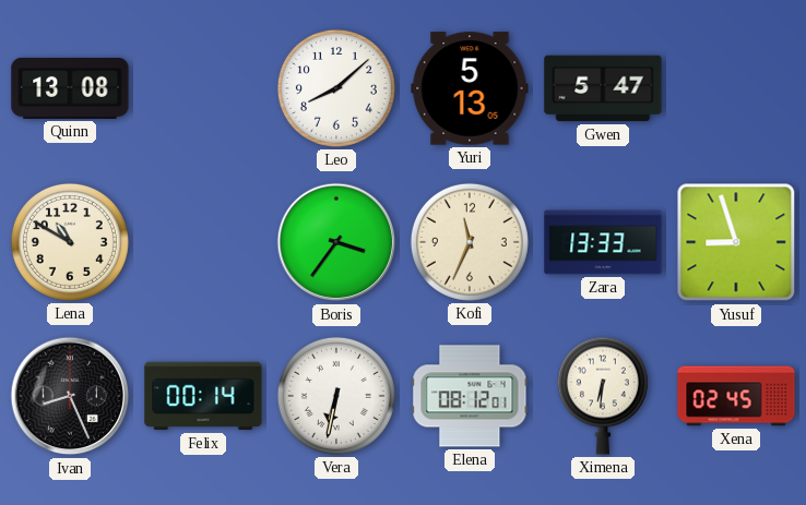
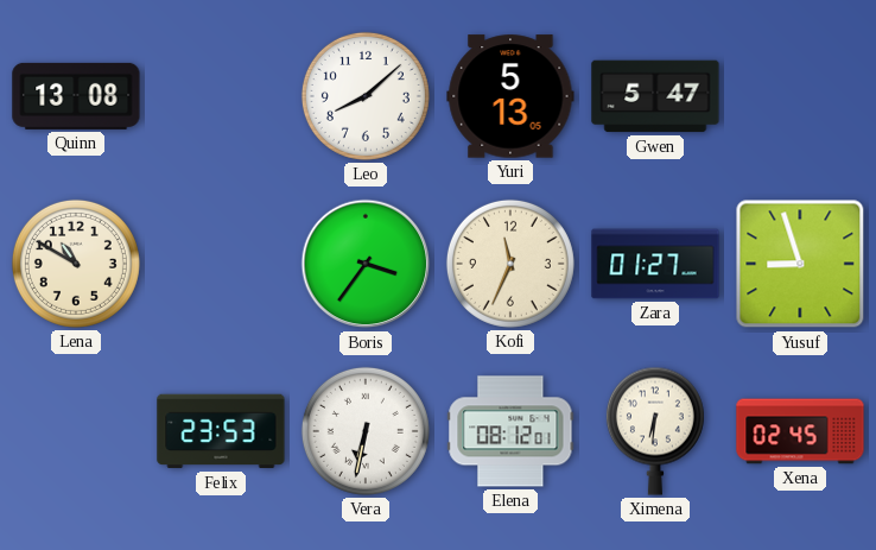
Zara: 13:33 -> 01:27
Ivan: 8:26 -> none
Felix: 00:14 -> 23:53
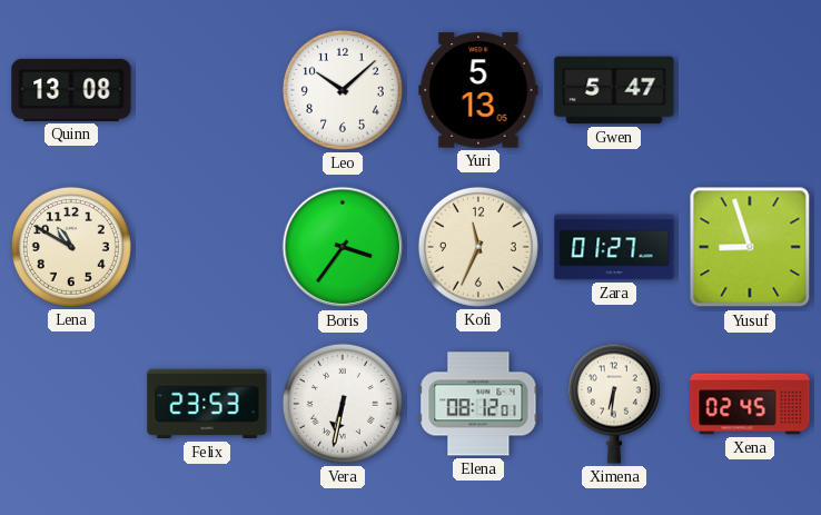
Leo: 8:08 -> 10:08
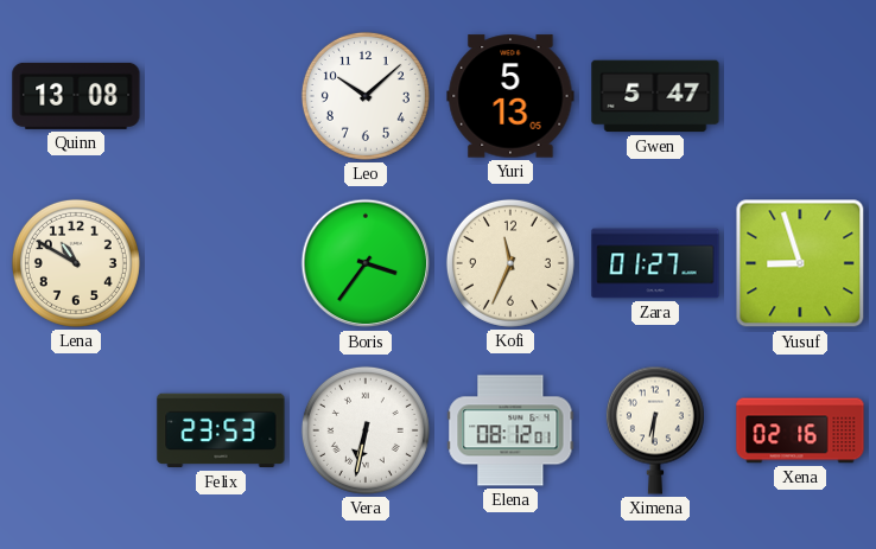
Xena: 02:45 -> 02:16
